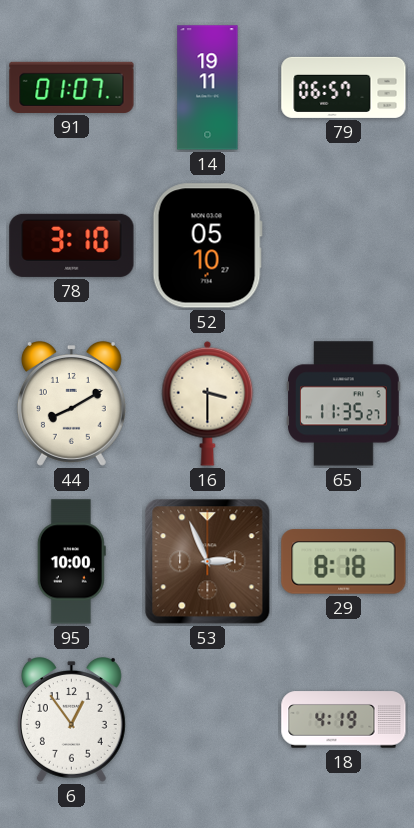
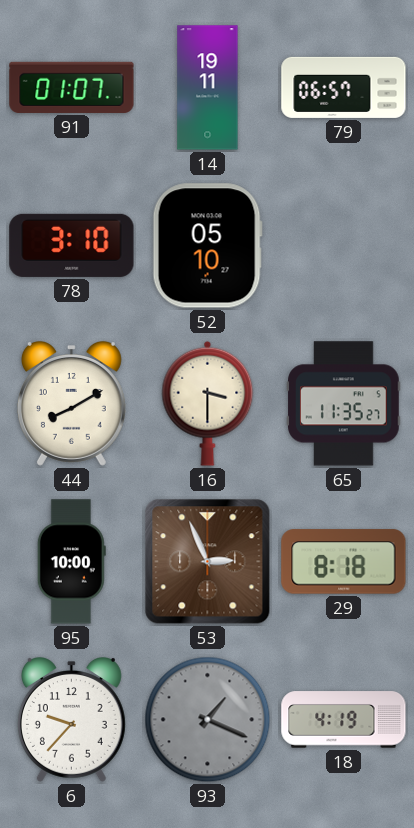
6: 12:54 -> 9:37
93: none -> 1:19
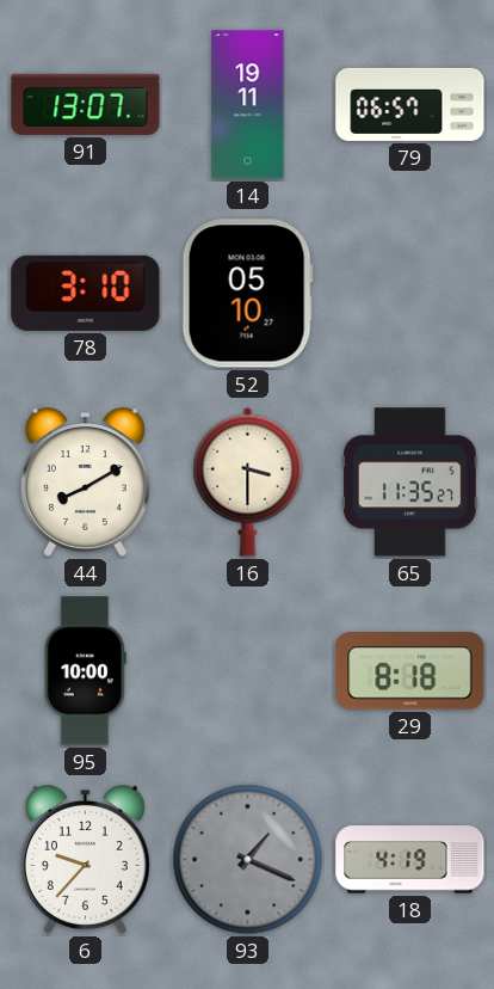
91: 01:07 -> 13:07
53: 2:56 -> none
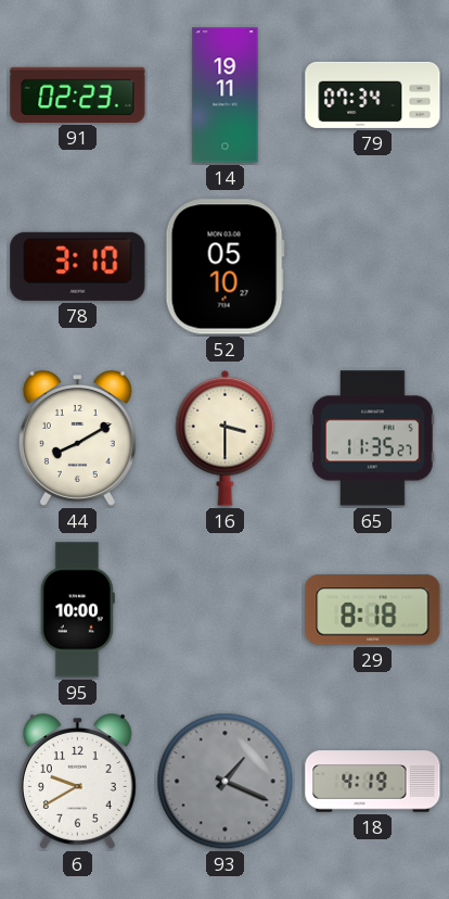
91: 13:07 -> 02:23
79: 06:57 -> 07:34
6: 9:37 -> 9:40
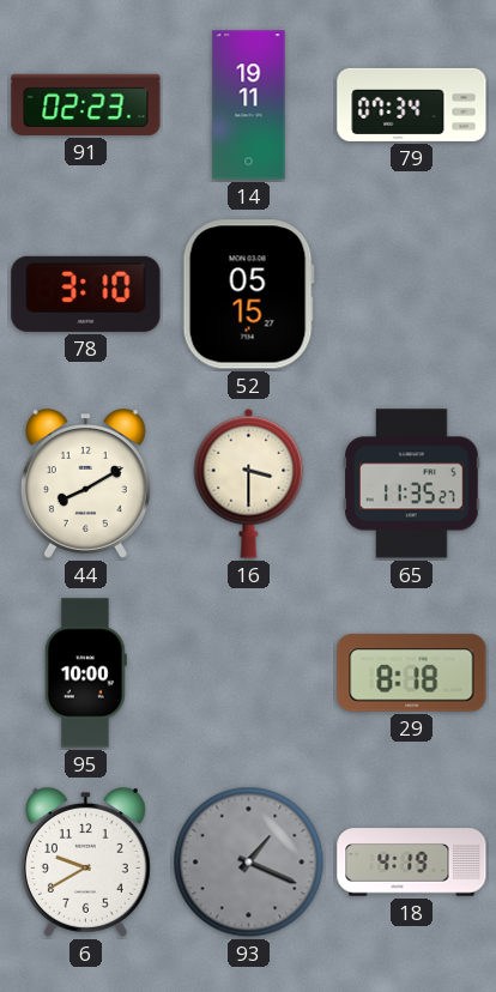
52: 05:10 -> 05:15
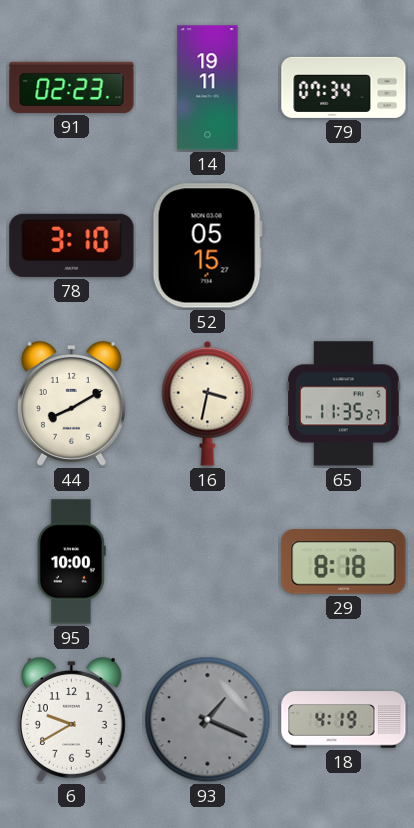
16: 3:30 -> 3:32
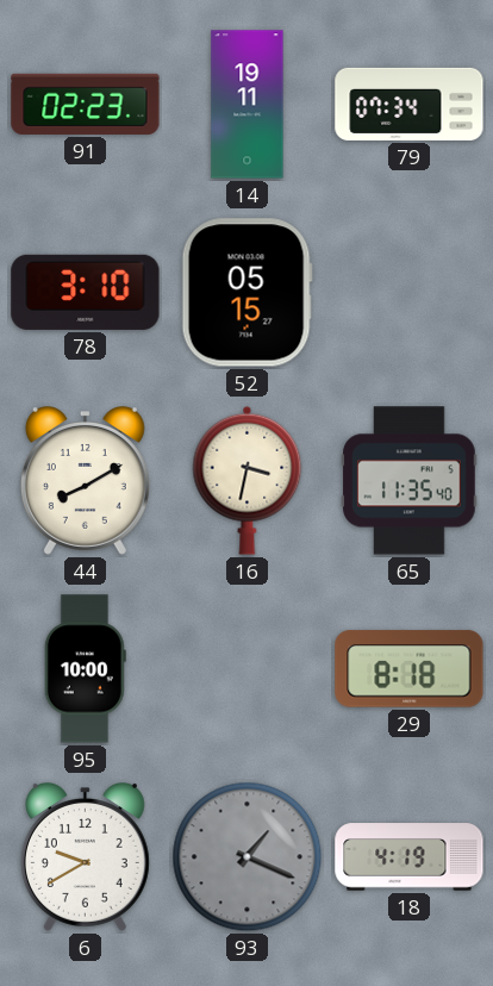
65: 11:35:27 -> 11:35:40
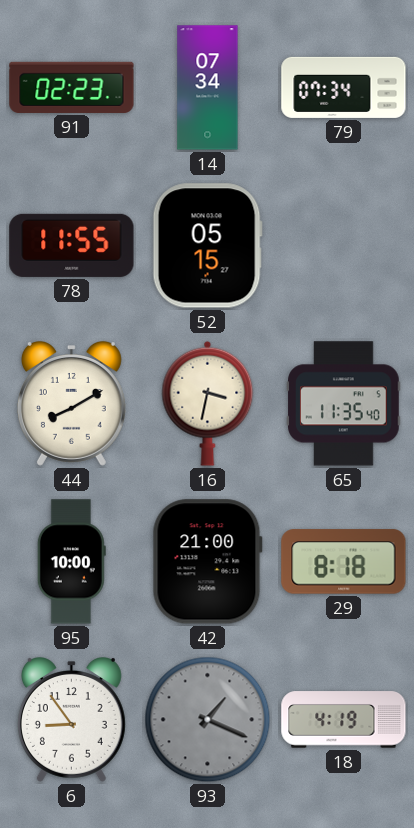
14: 19:11 -> 07:34
78: 3:10 -> 11:55
42: none -> 21:00
6: 9:40 -> 8:54
